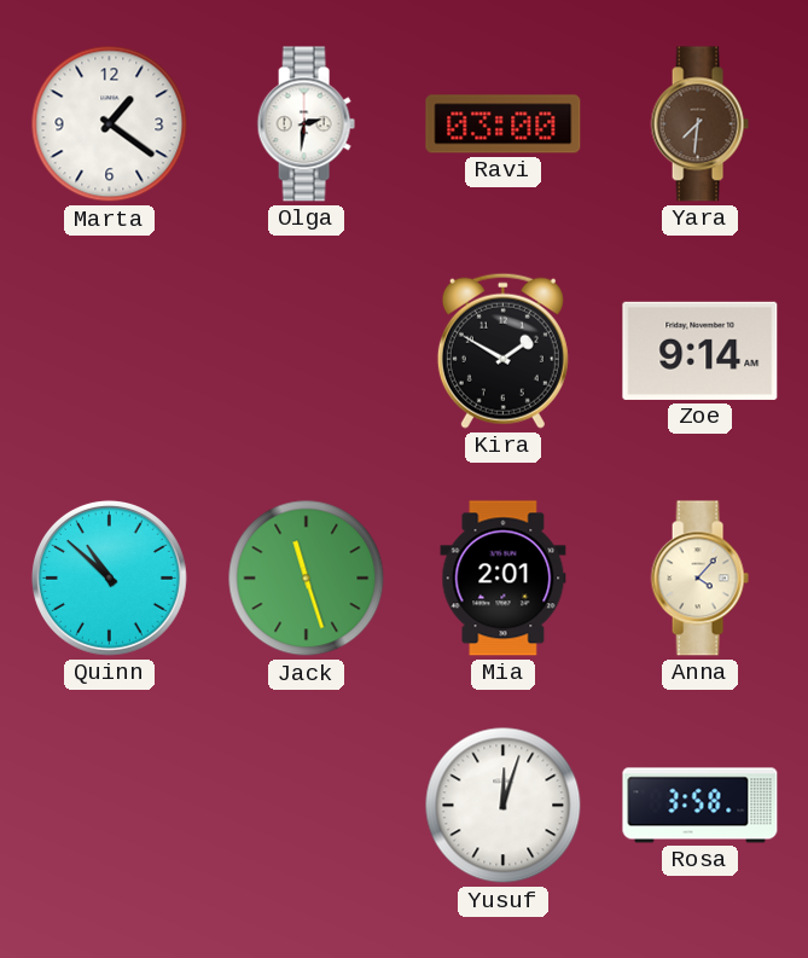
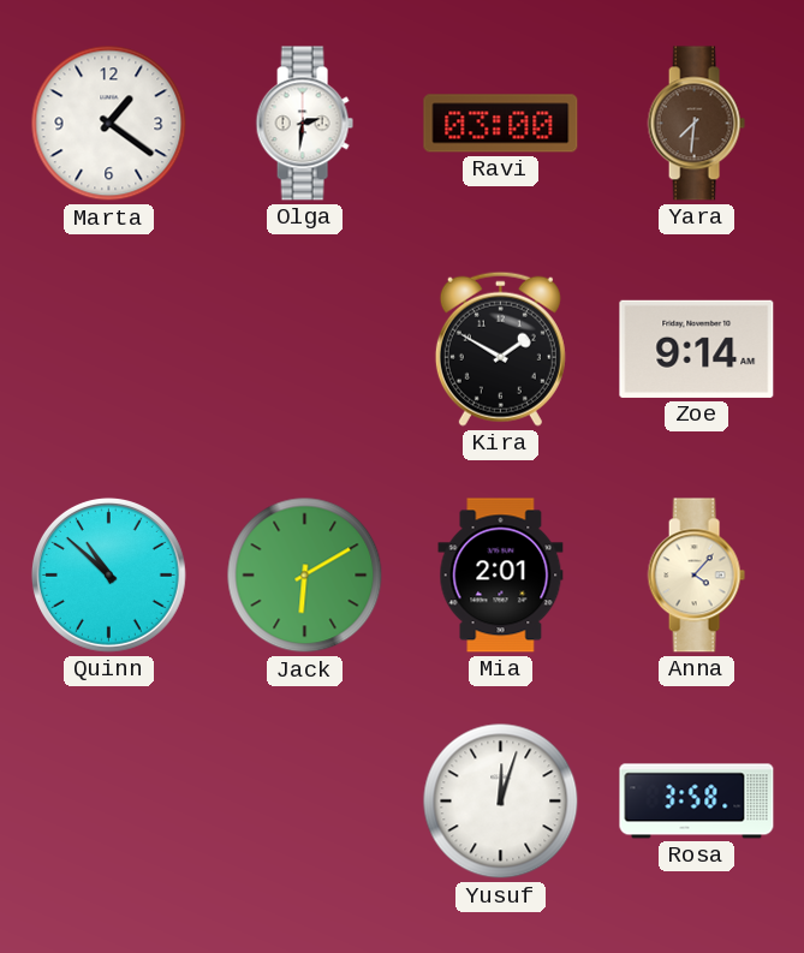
Jack: 11:27 -> 6:10
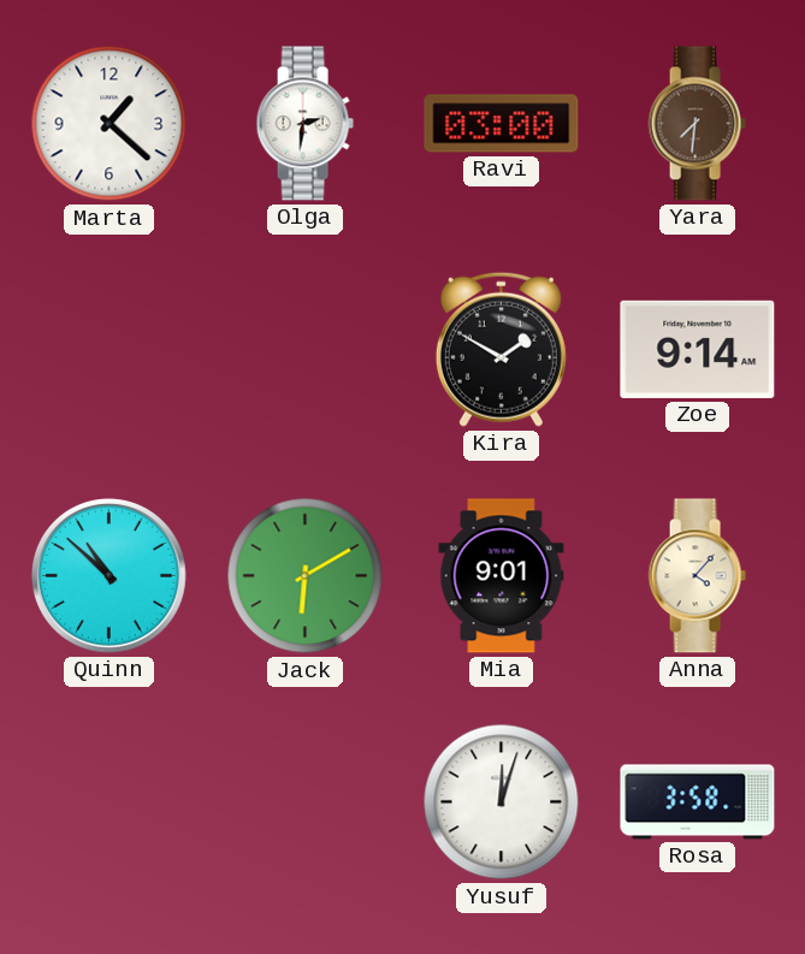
Marta: 1:21 -> 1:22
Mia: 2:01 -> 9:01
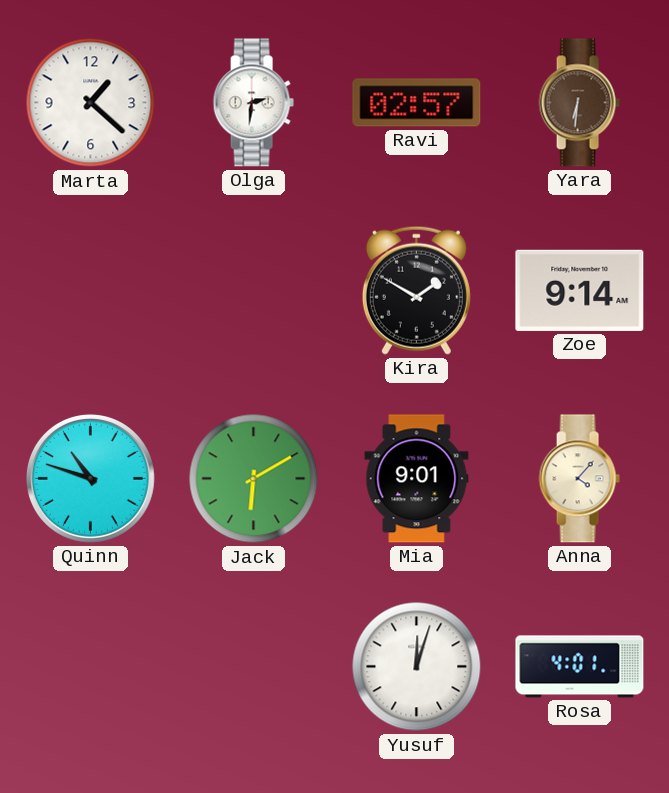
Ravi: 03:00 -> 02:57
Yara: 7:31 -> 6:31
Quinn: 10:52 -> 10:48
Rosa: 3:58 -> 4:01
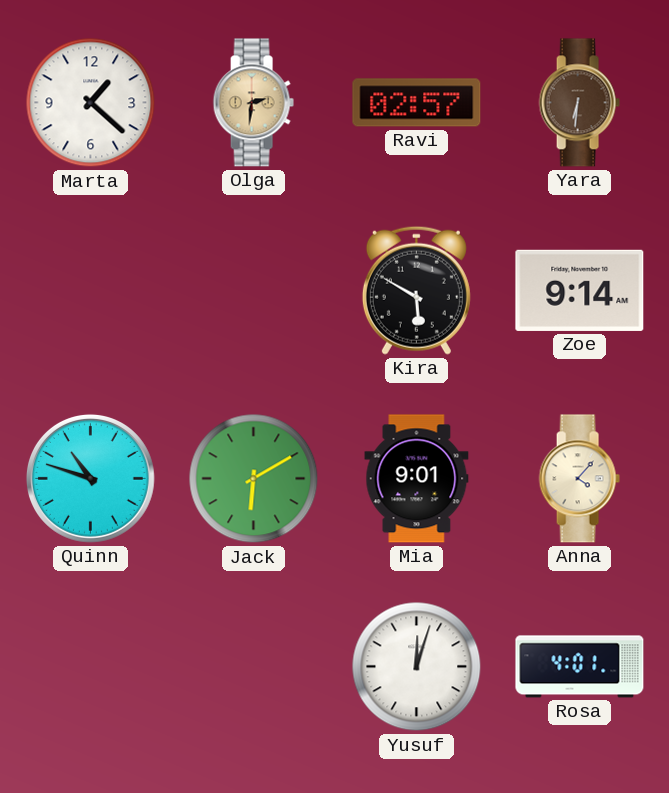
Olga dial: white -> champagne
Kira: 1:50 -> 5:50
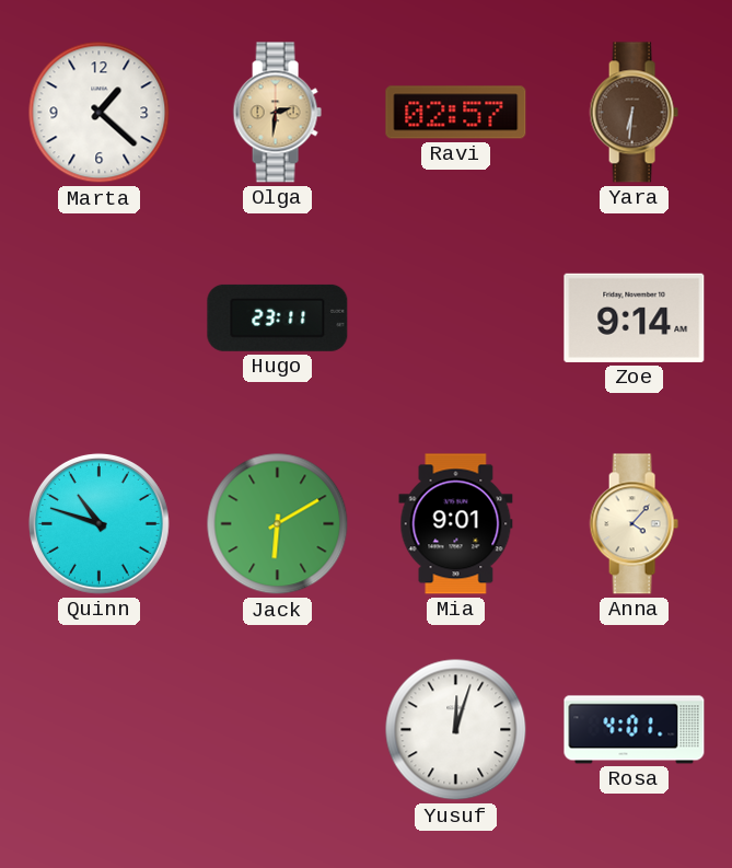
Hugo: none -> 23:11
Kira: 5:50 -> none
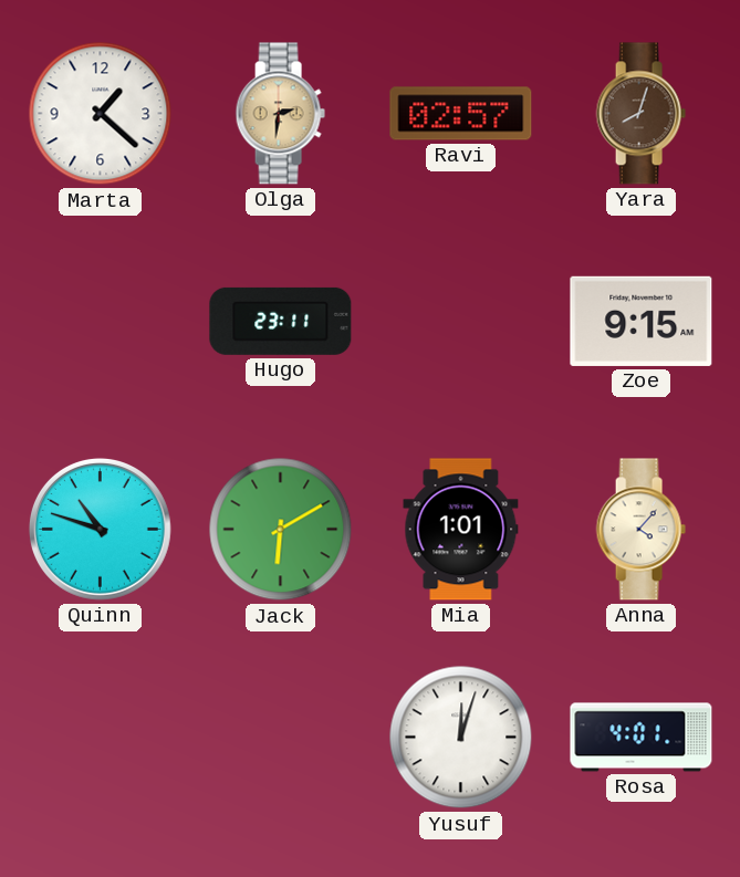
Yara: 6:31 -> 8:03
Zoe: 9:14 -> 9:15
Mia: 9:01 -> 1:01
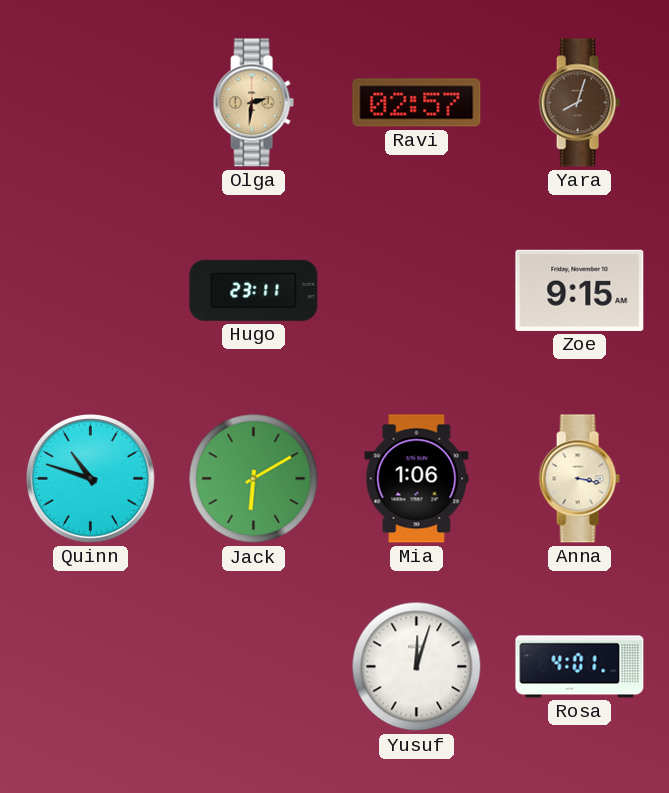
Marta: 1:22 -> none
Mia: 1:01 -> 1:06
Anna: 4:07 -> 3:17
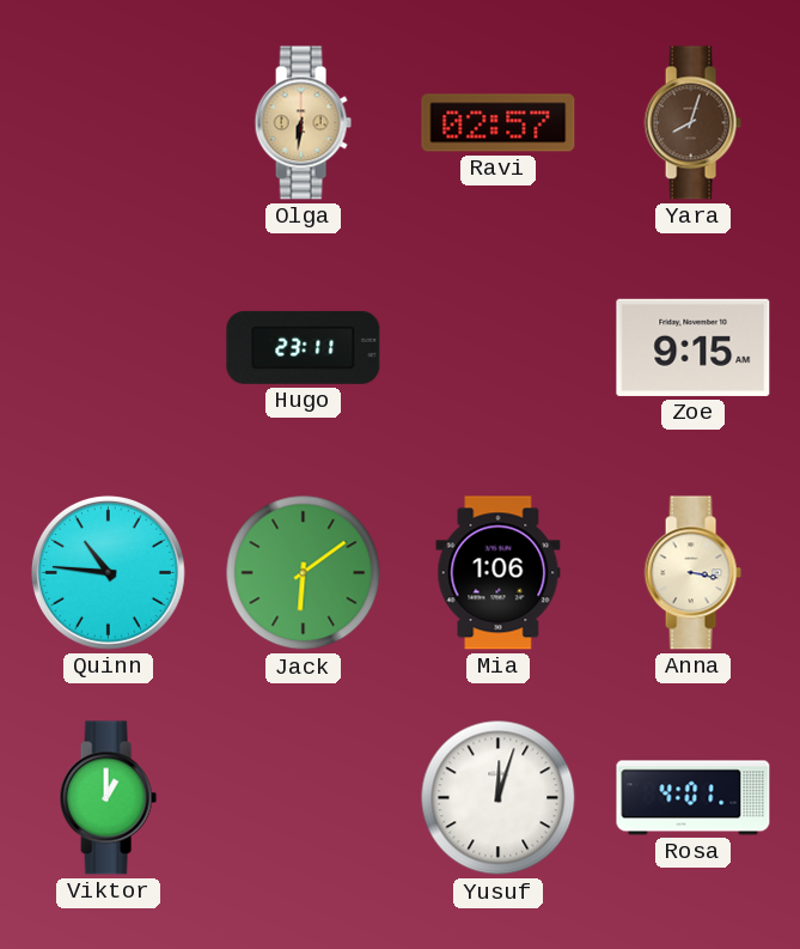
Olga: 2:31 -> 6:31
Quinn: 10:48 -> 10:46
Jack: 6:10 -> 6:09
Viktor: none -> 1:00
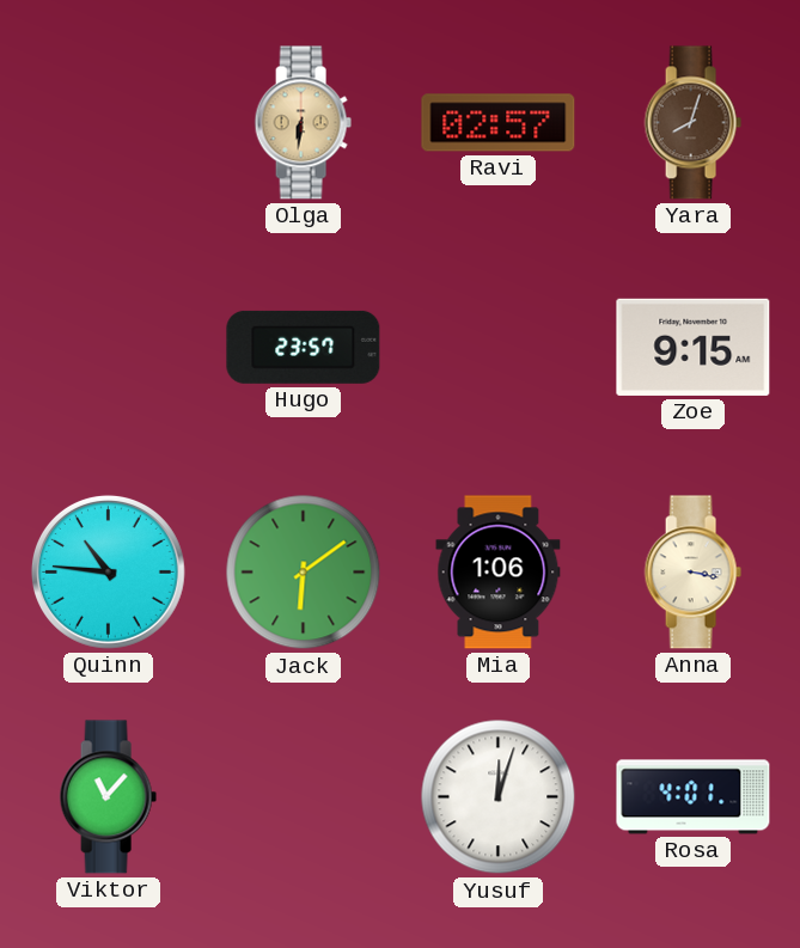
Hugo: 23:11 -> 23:57
Viktor: 1:00 -> 11:07
